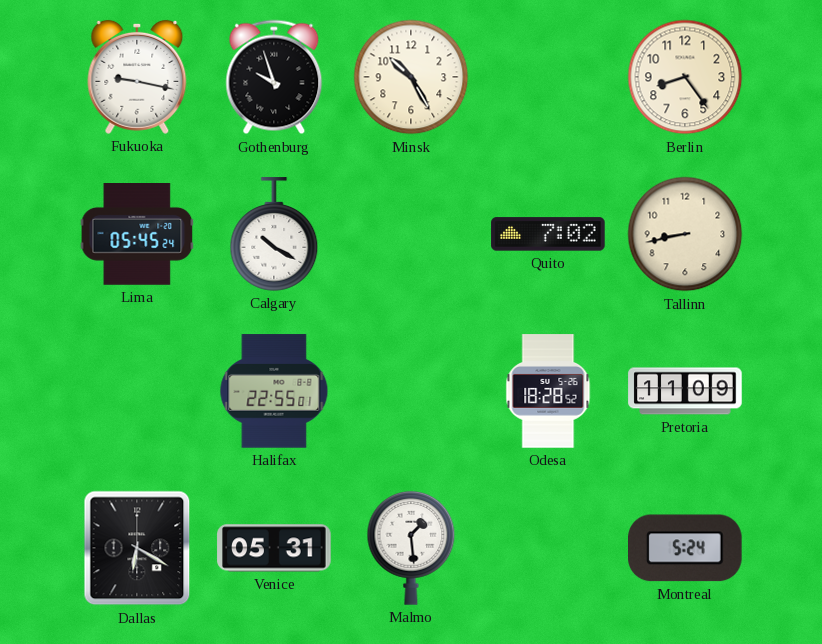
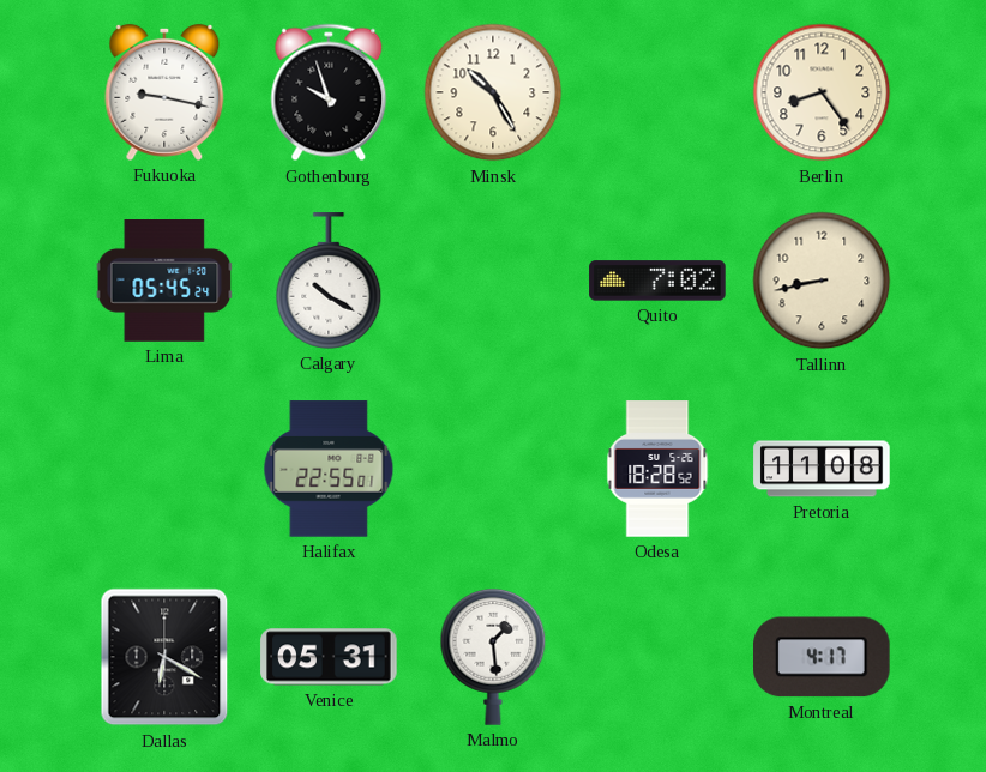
Pretoria: 11:09 -> 11:08
Montreal: 5:24 -> 4:17
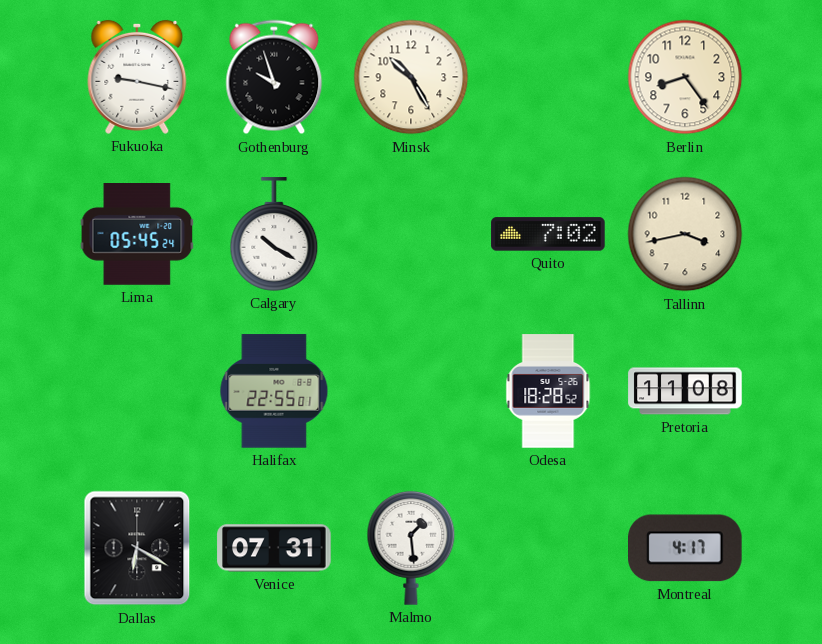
Tallinn: 8:43 -> 3:43
Venice: 05:31 -> 07:31
